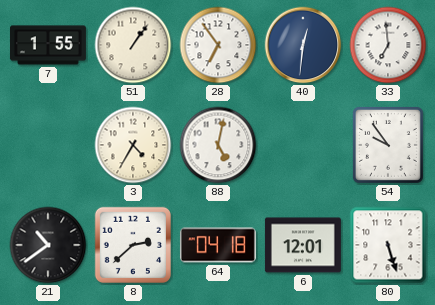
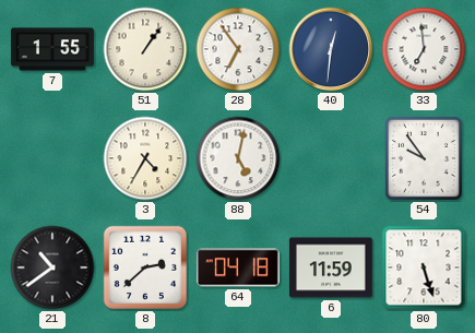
6: 12:01 -> 11:59
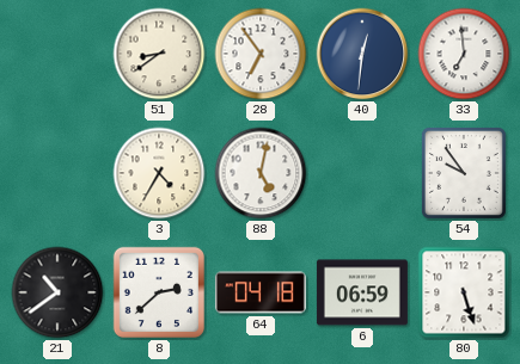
7: 1:55 -> none
51: 1:06 -> 8:39
6: 11:59 -> 06:59
